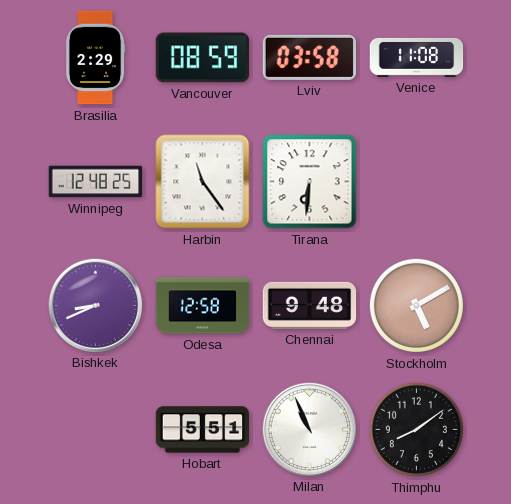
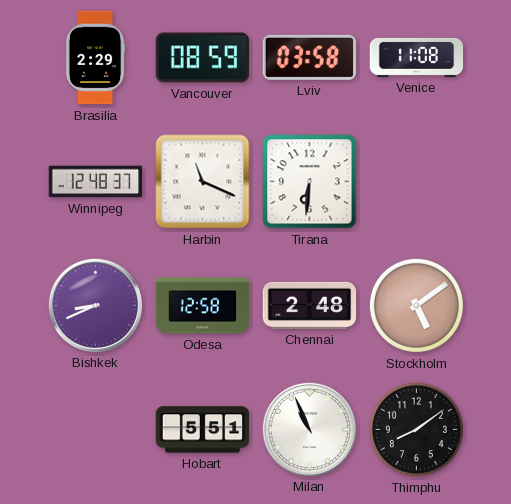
Winnipeg: 12:48:25 -> 12:48:37
Harbin: 11:24 -> 11:19
Chennai: 9:48 -> 2:48
Stockholm: 5:10 -> 5:09
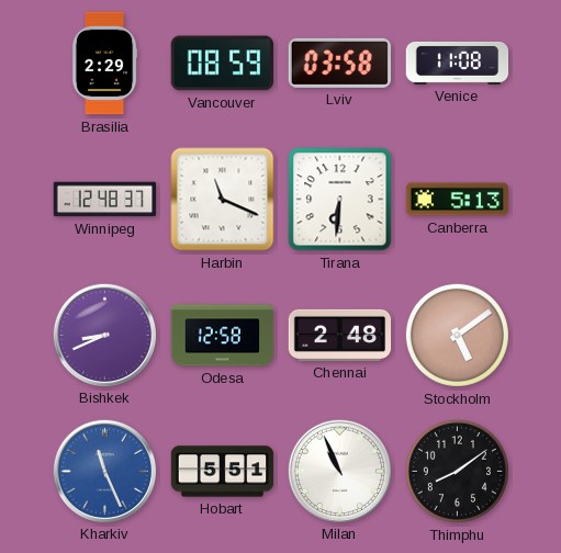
Canberra: none -> 5:13
Kharkiv: none -> 11:26
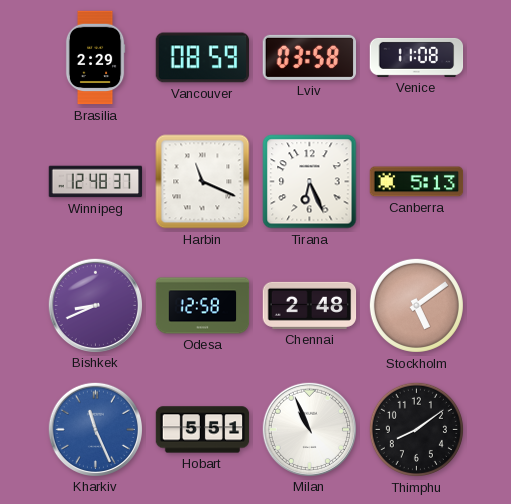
Tirana: 6:31 -> 6:26
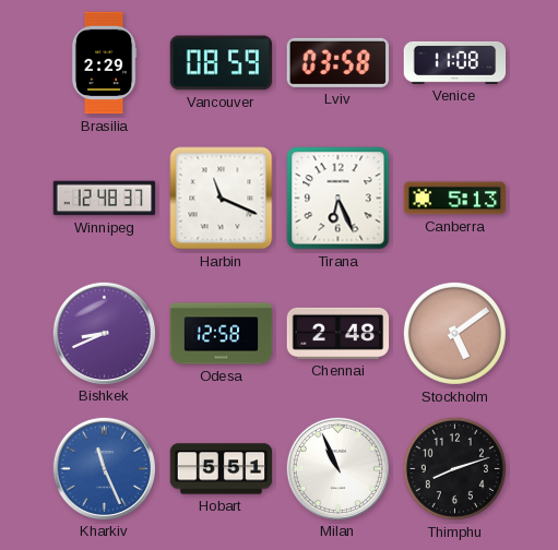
Thimphu: 8:09 -> 8:12
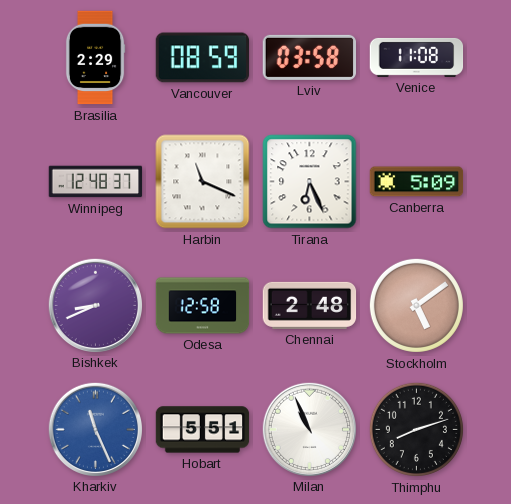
Canberra: 5:13 -> 5:09
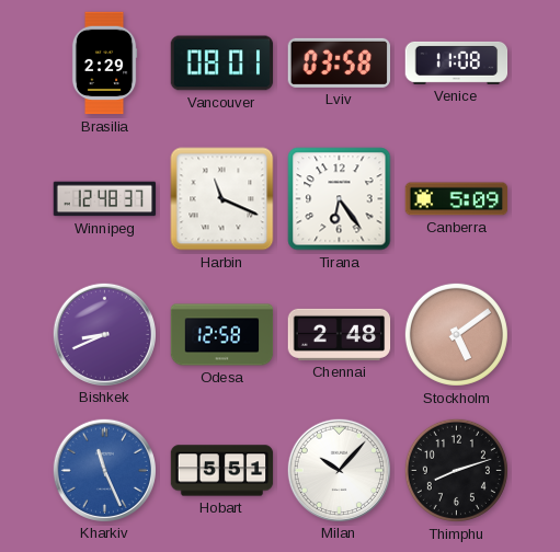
Vancouver: 08:59 -> 08:01
Tirana: 6:26 -> 6:24
Milan: 10:56 -> 10:07
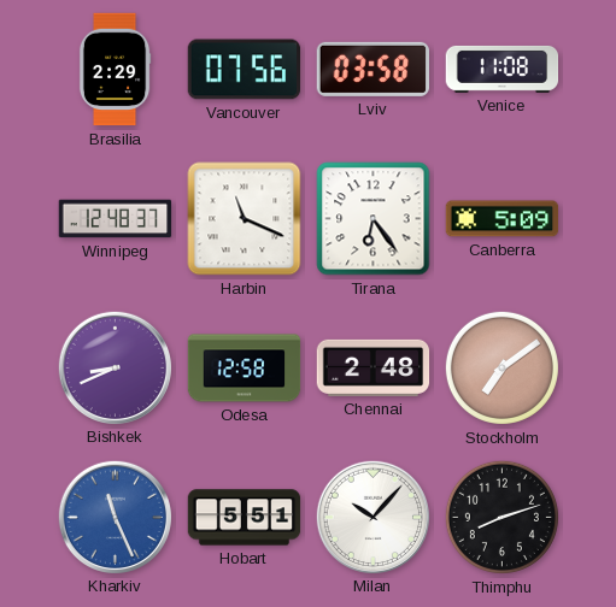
Vancouver: 08:01 -> 07:56
Stockholm: 5:09 -> 7:09
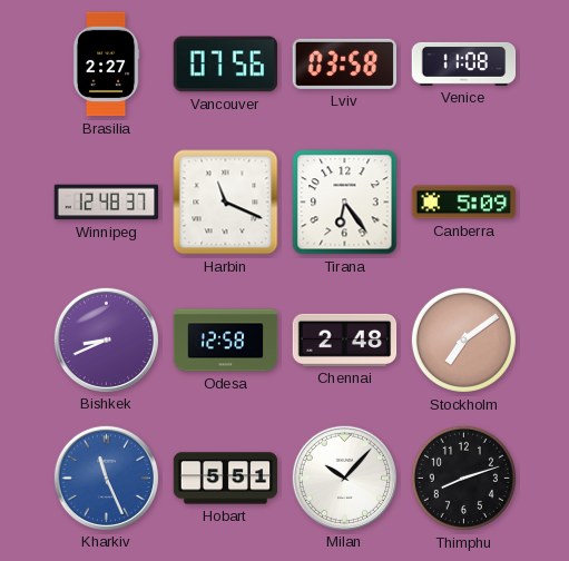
Brasilia: 2:29 -> 2:27
